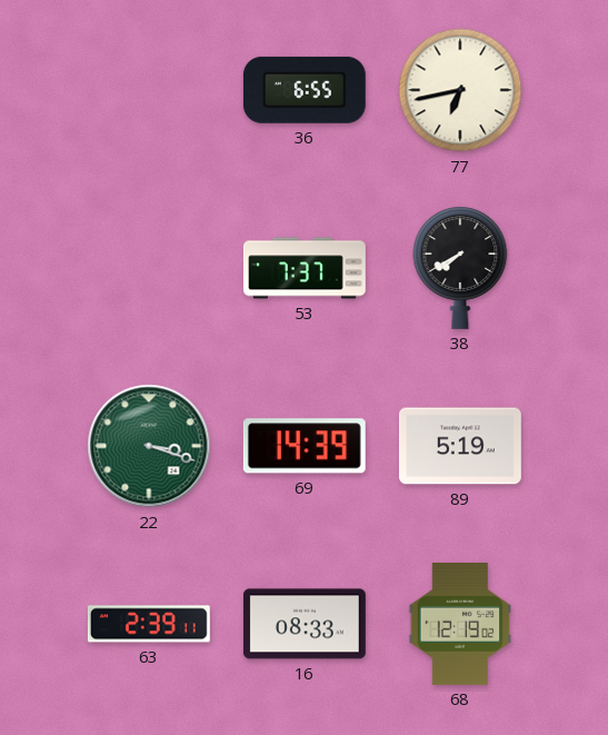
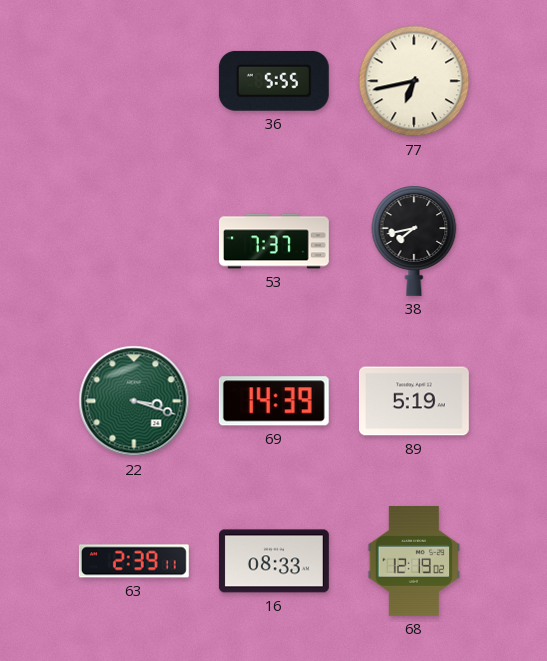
36: 6:55 -> 5:55
38: 7:40 -> 7:43
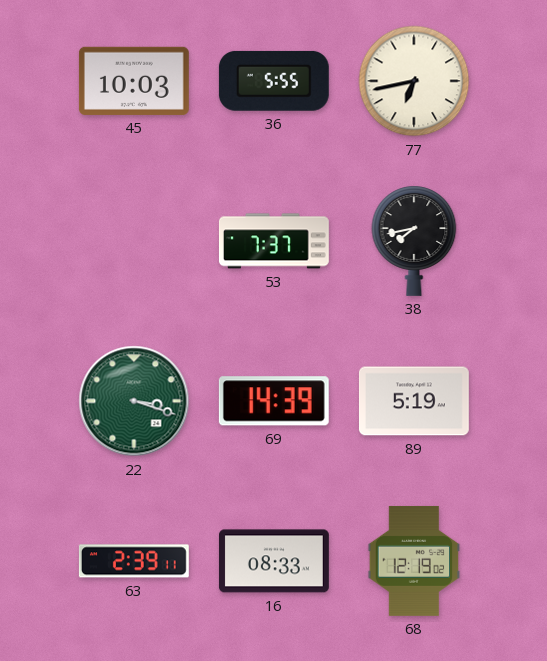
45: none -> 10:03
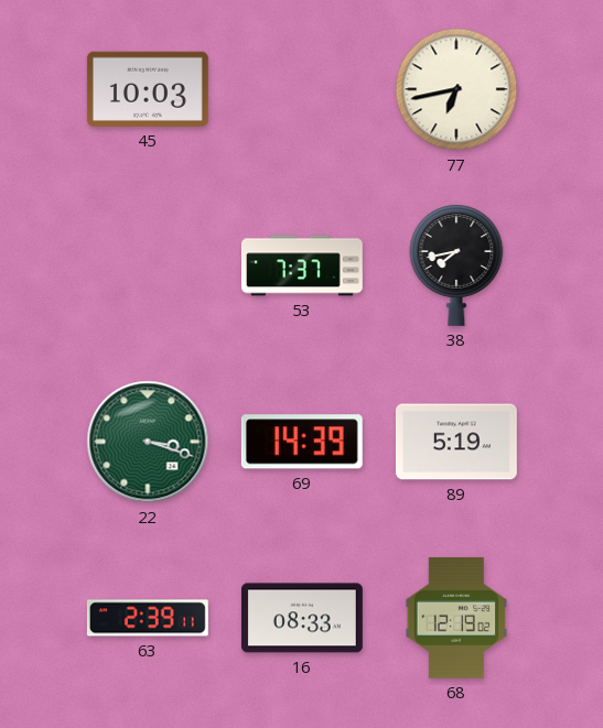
36: 5:55 -> none
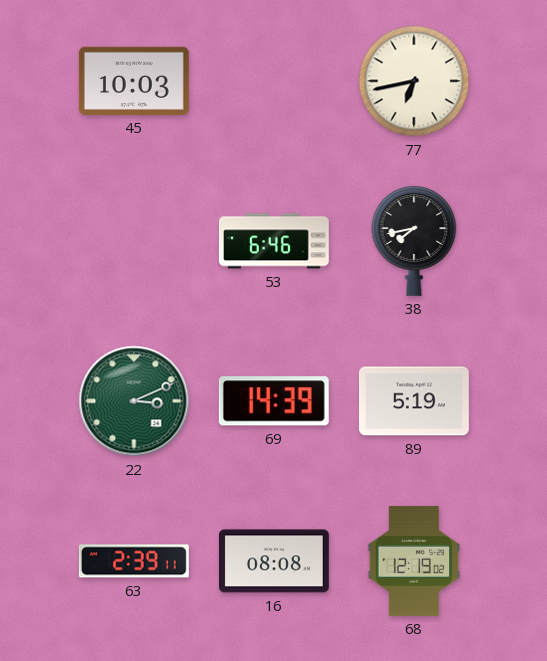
53: 7:37 -> 6:46
22: 3:18 -> 3:11
16: 08:33 -> 08:08
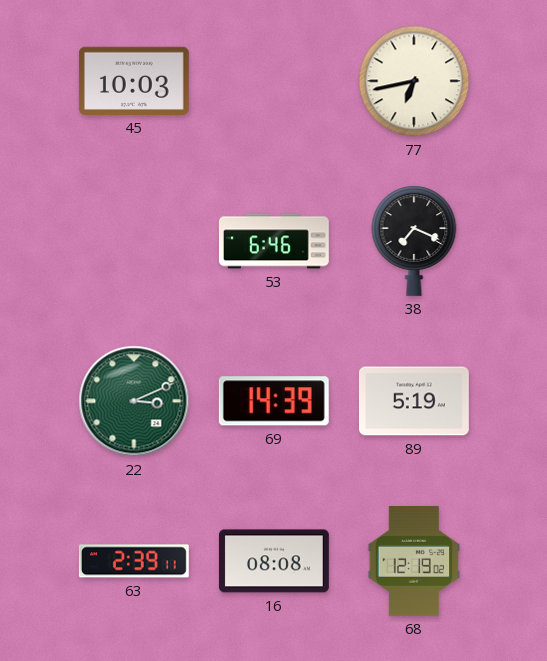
38: 7:43 -> 7:19
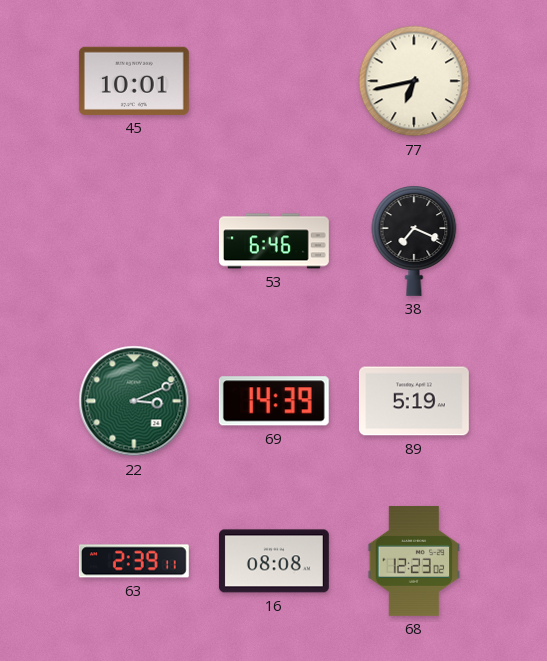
45: 10:03 -> 10:01
68: 12:19 -> 12:23
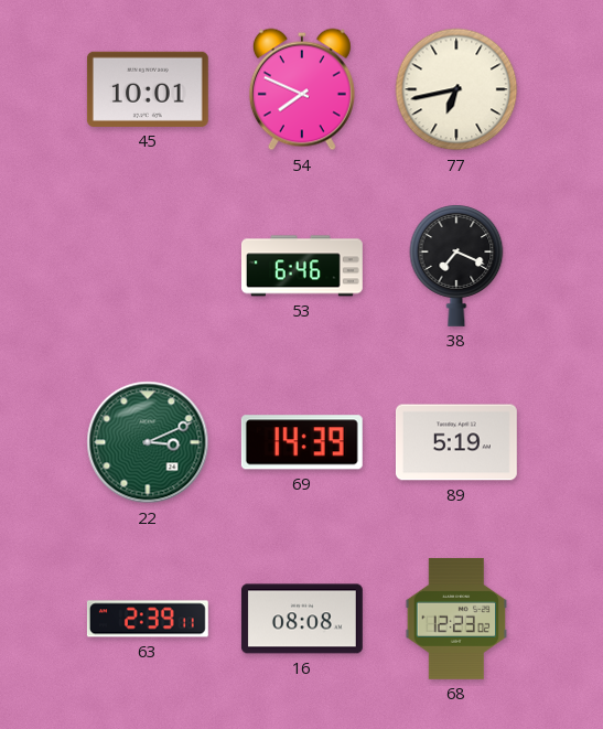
54: none -> 7:49
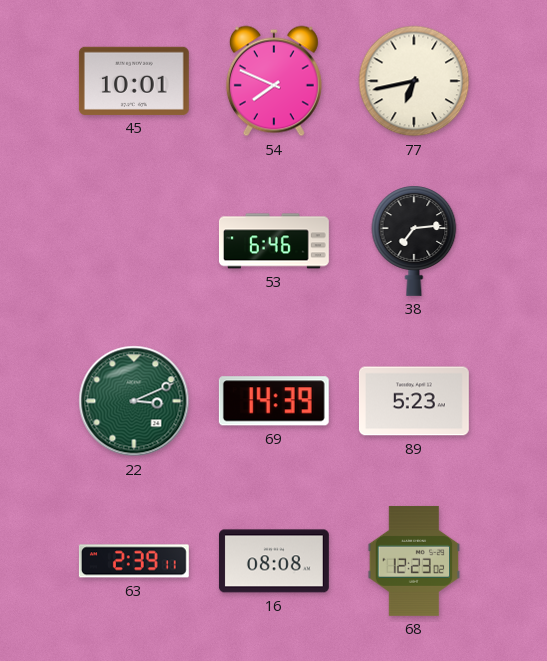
38: 7:19 -> 7:14
89: 5:19 -> 5:23
